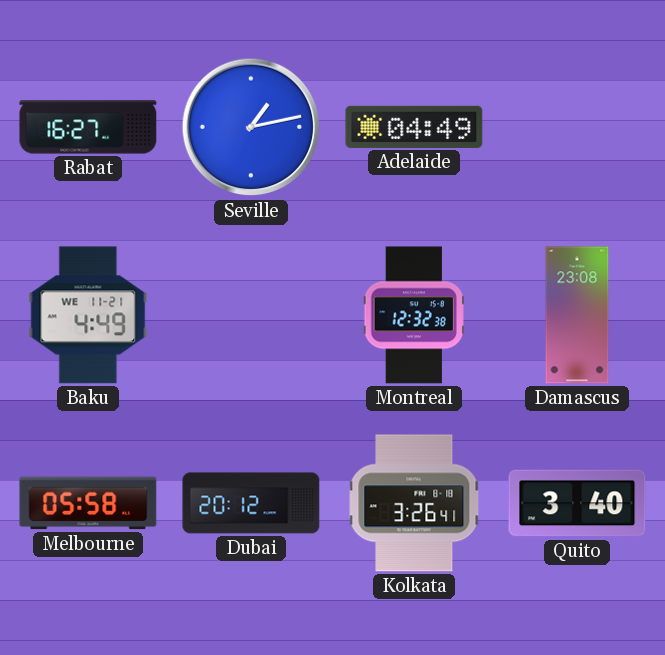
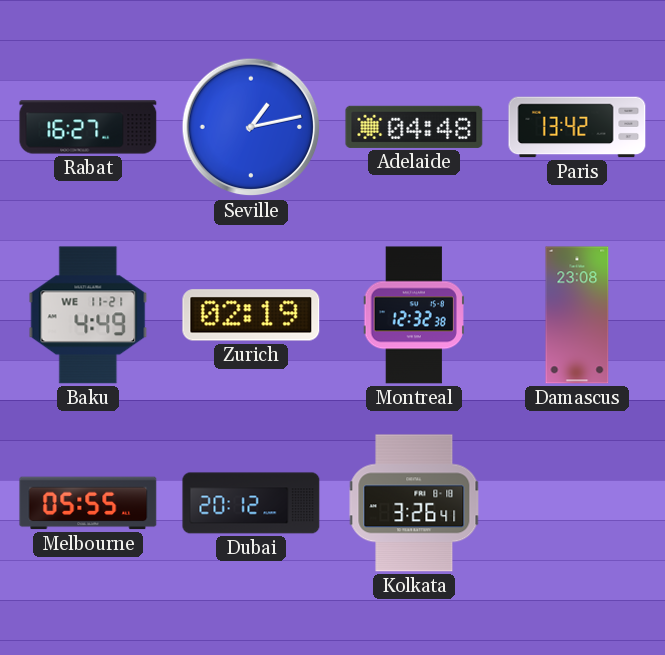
Adelaide: 04:49 -> 04:48
Paris: none -> 13:42
Zurich: none -> 02:19
Melbourne: 05:58 -> 05:55
Quito: 3:40 -> none
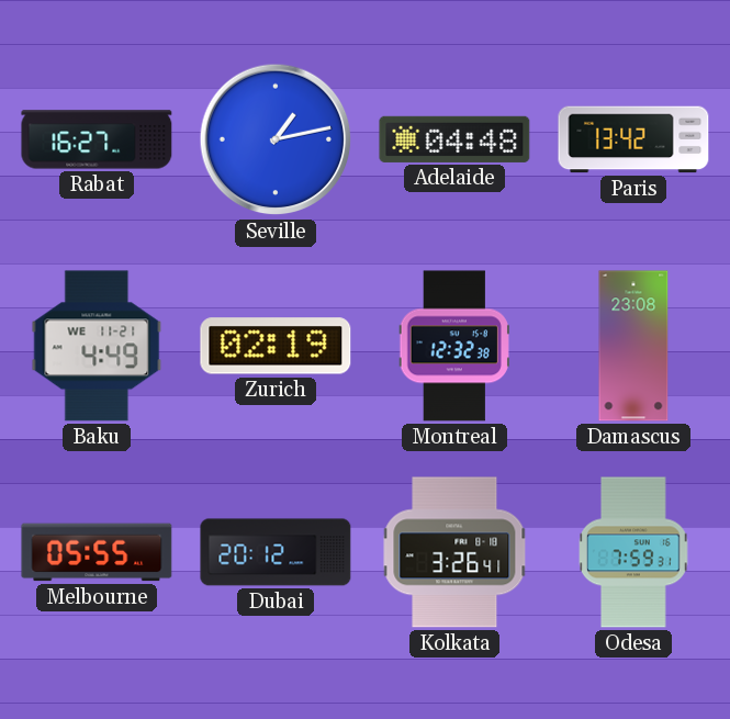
Odesa: none -> 7:59
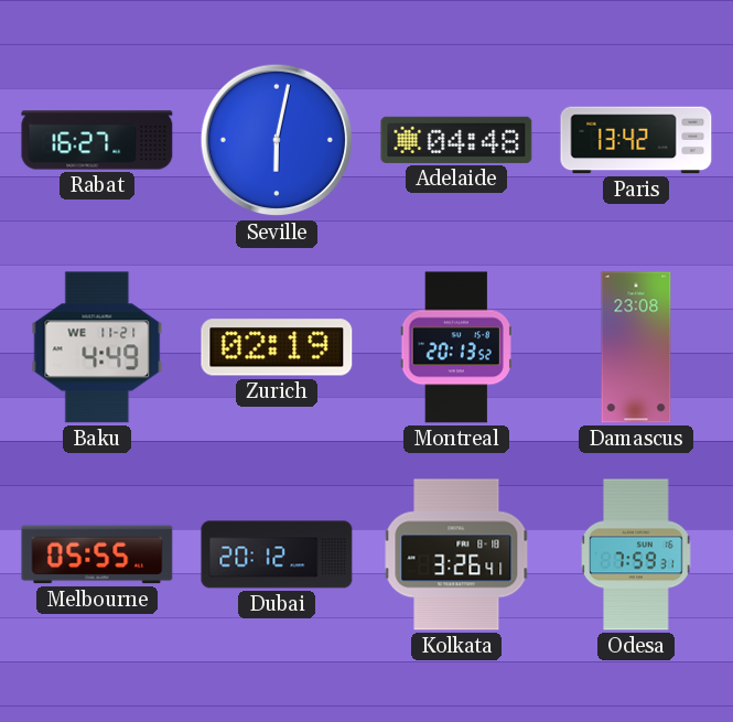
Seville: 1:13 -> 6:02
Montreal: 12:32 -> 20:13
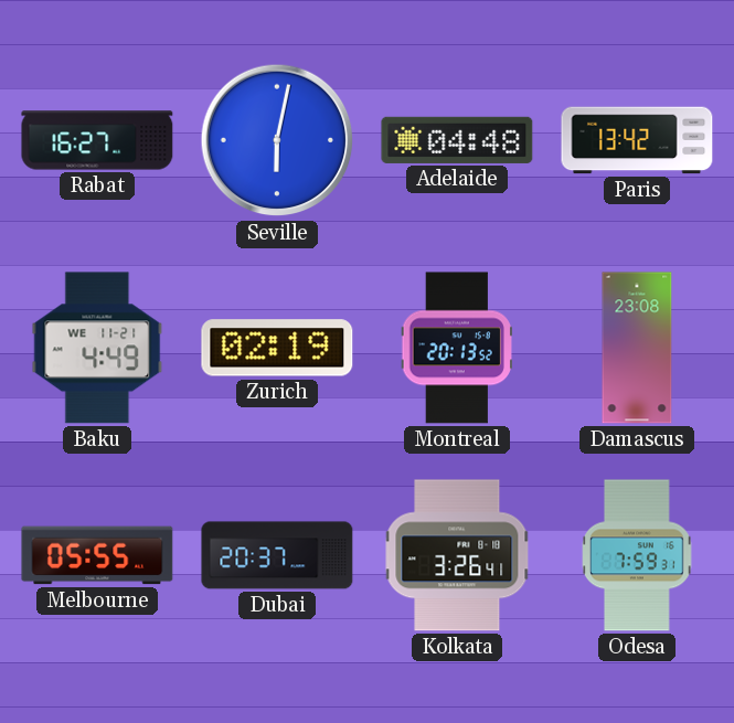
Dubai: 20:12 -> 20:37
